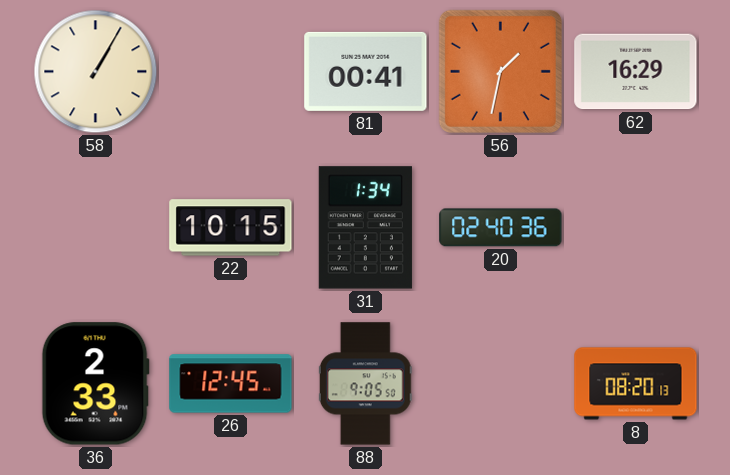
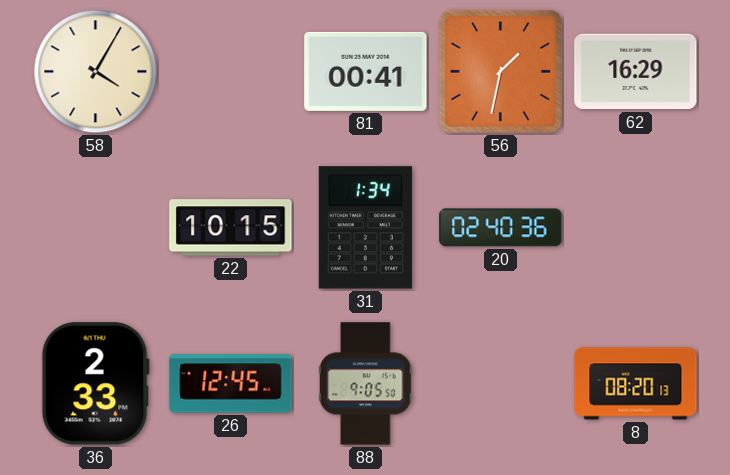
58: 1:05 -> 4:05
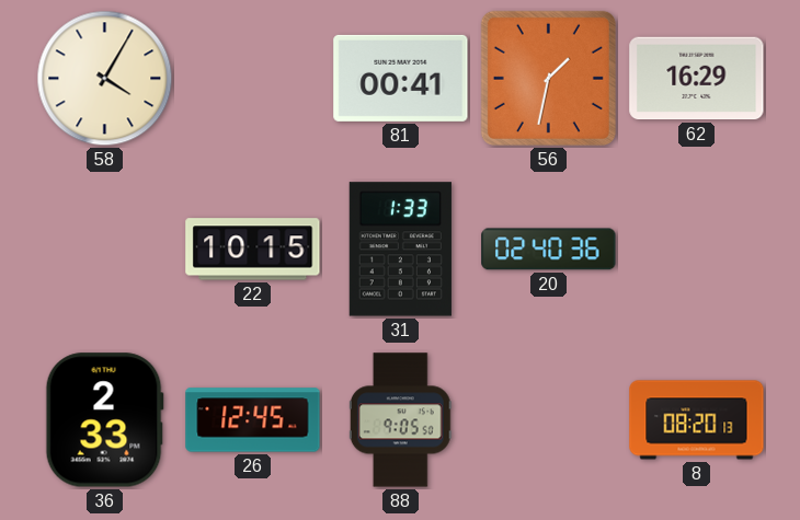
31: 1:34 -> 1:33
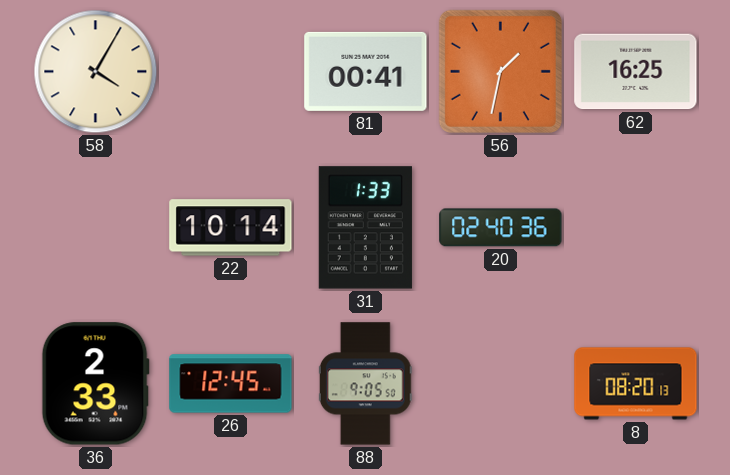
62: 16:29 -> 16:25
22: 10:15 -> 10:14
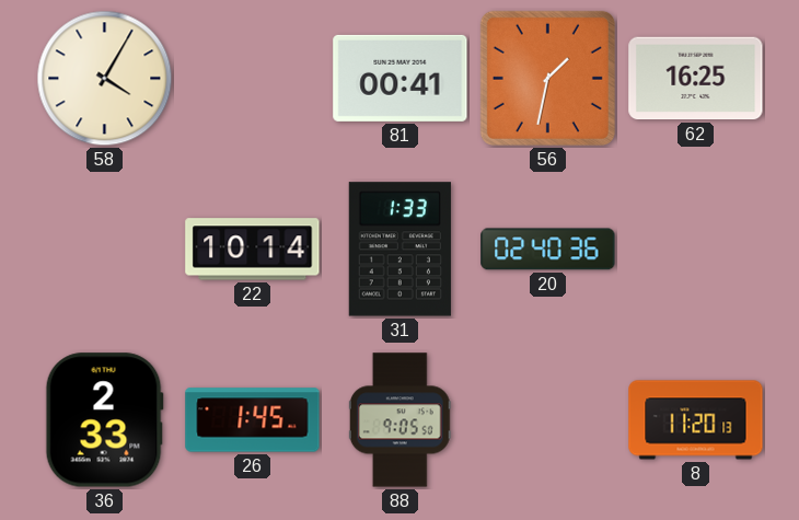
26: 12:45 -> 1:45
8: 08:20 -> 11:20
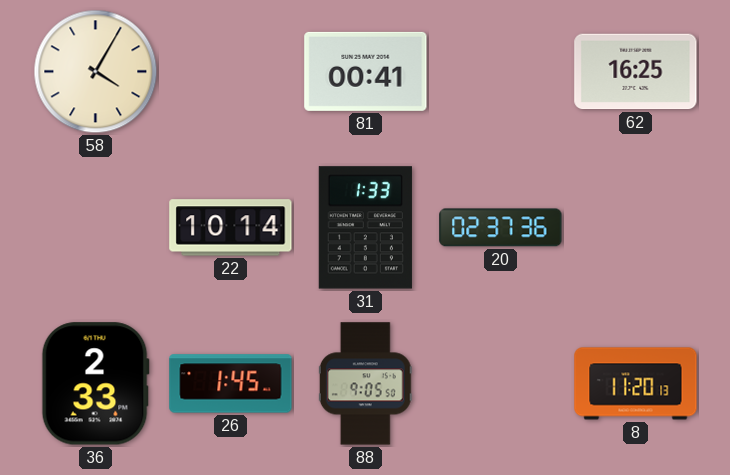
56: 1:32 -> none
20: 02:40 -> 02:37
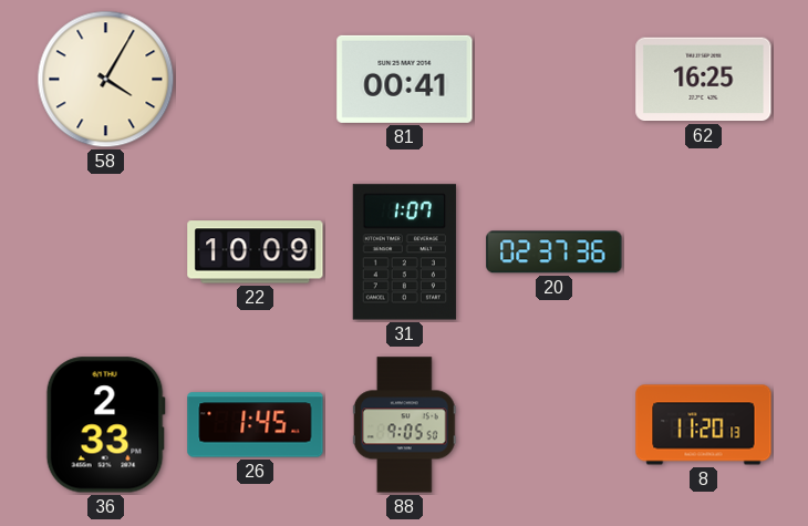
22: 10:14 -> 10:09
31: 1:33 -> 1:07
